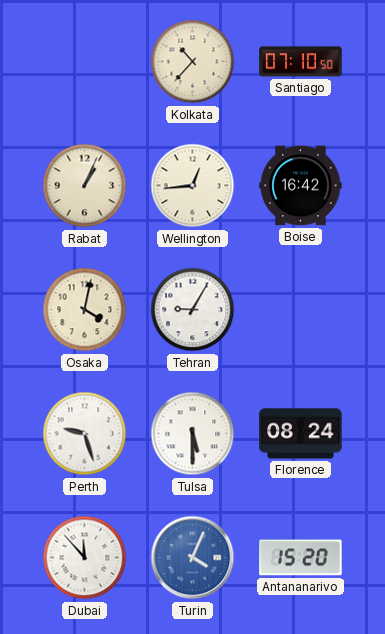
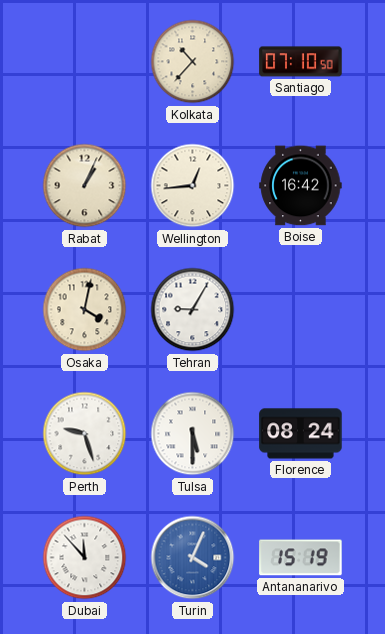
Antananarivo: 15:20 -> 15:19
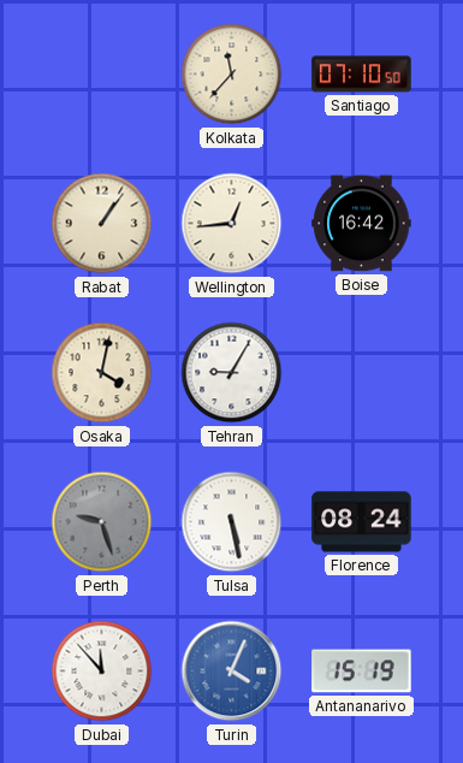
Kolkata: 10:37 -> 11:37
Rabat: 1:04 -> 1:06
Perth dial: white -> grey
Tulsa: 5:30 -> 5:28
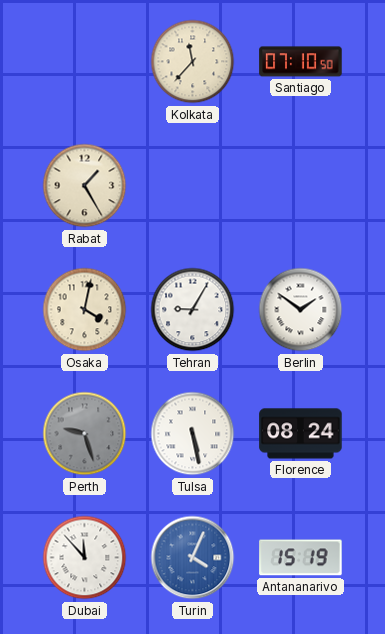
Rabat: 1:06 -> 1:25
Wellington: 12:44 -> none
Boise: 16:42 -> none
Berlin: none -> 1:51
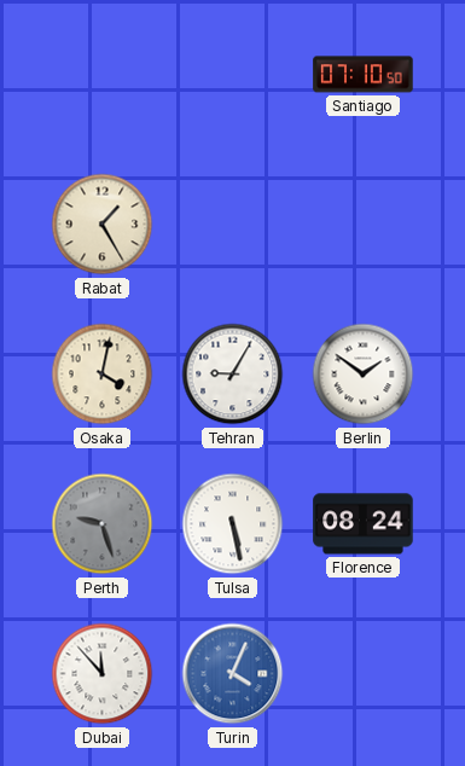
Kolkata: 11:37 -> none
Antananarivo: 15:19 -> none
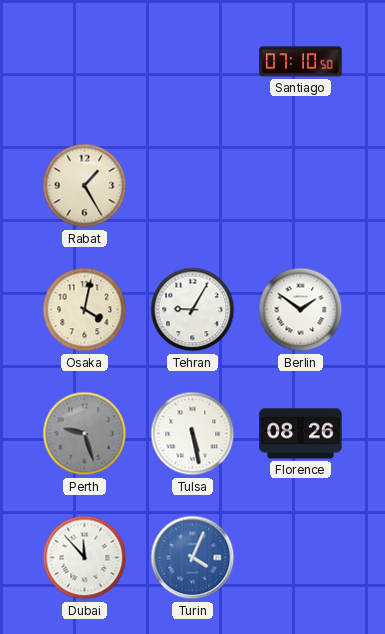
Florence: 08:24 -> 08:26
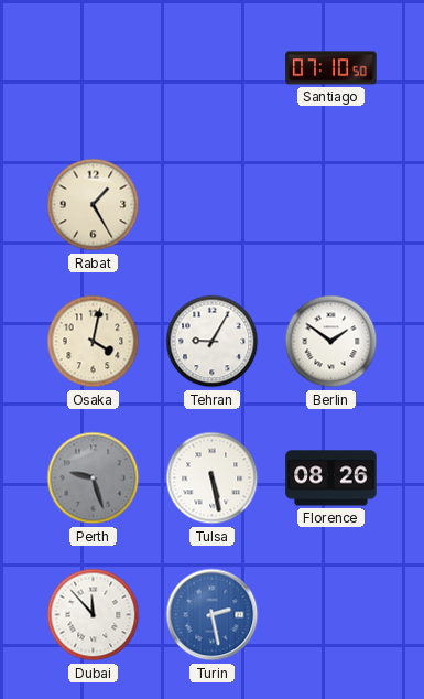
Turin: 4:04 -> 2:28
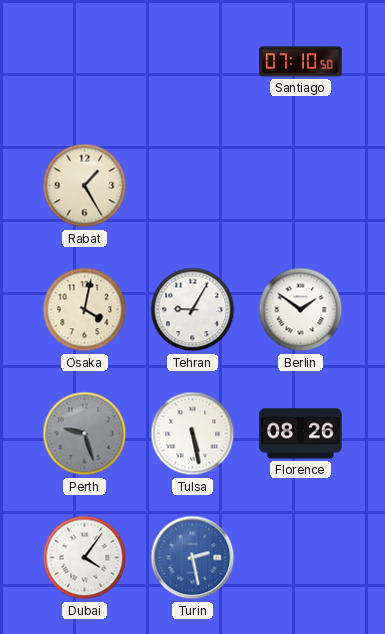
Dubai: 11:53 -> 4:06
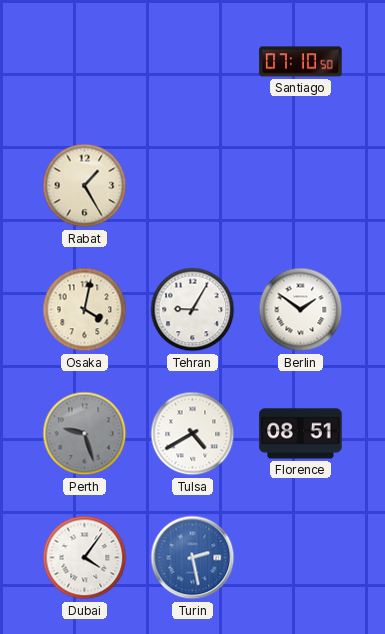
Tulsa: 5:28 -> 4:40
Florence: 08:26 -> 08:51
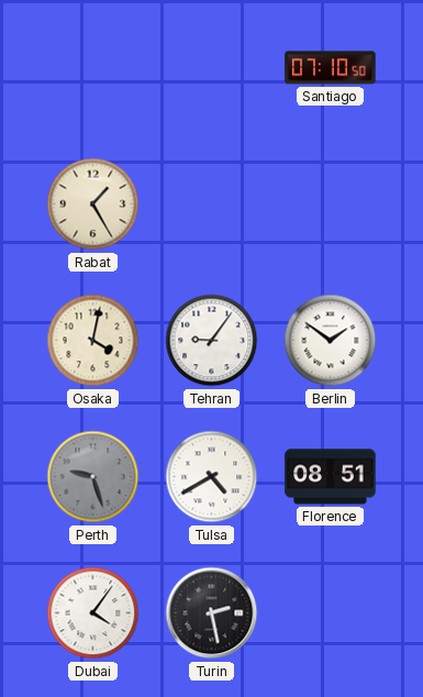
Tehran: 9:05 -> 9:06
Turin dial: blue -> black
